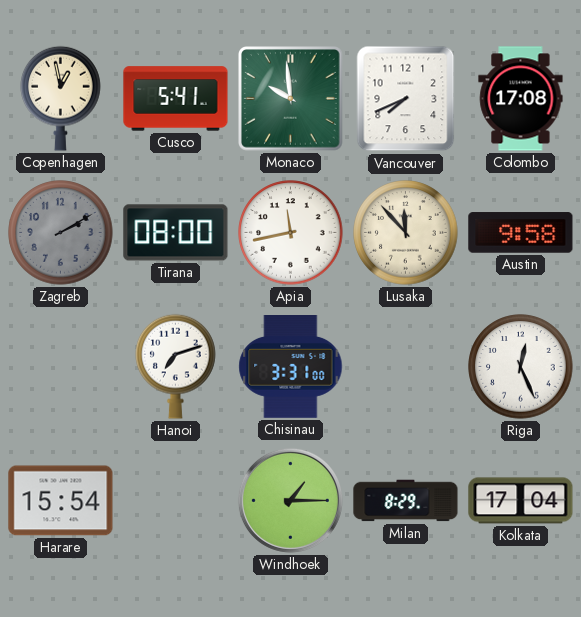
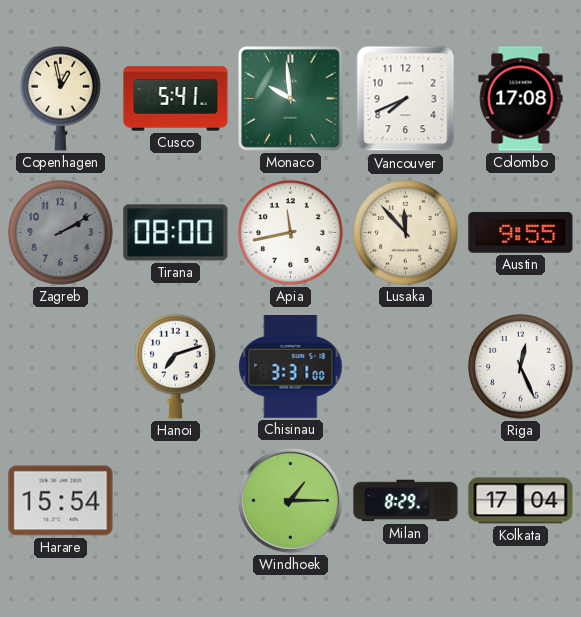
Austin: 9:58 -> 9:55
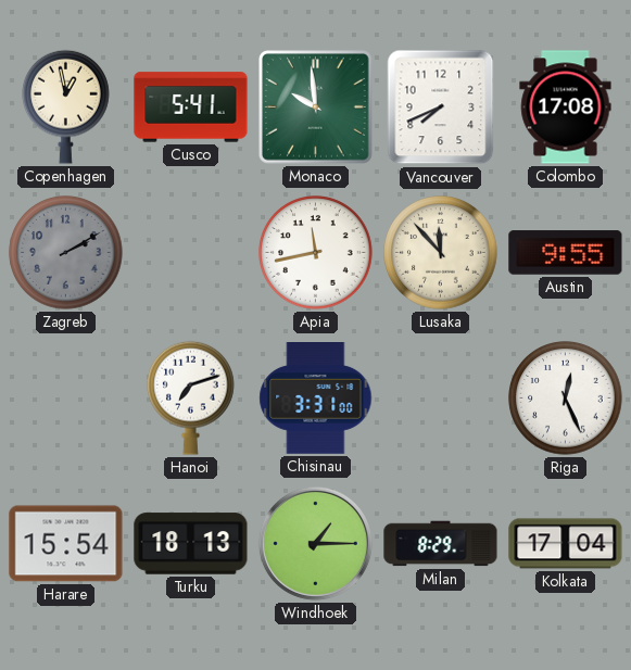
Tirana: 08:00 -> none
Turku: none -> 18:13
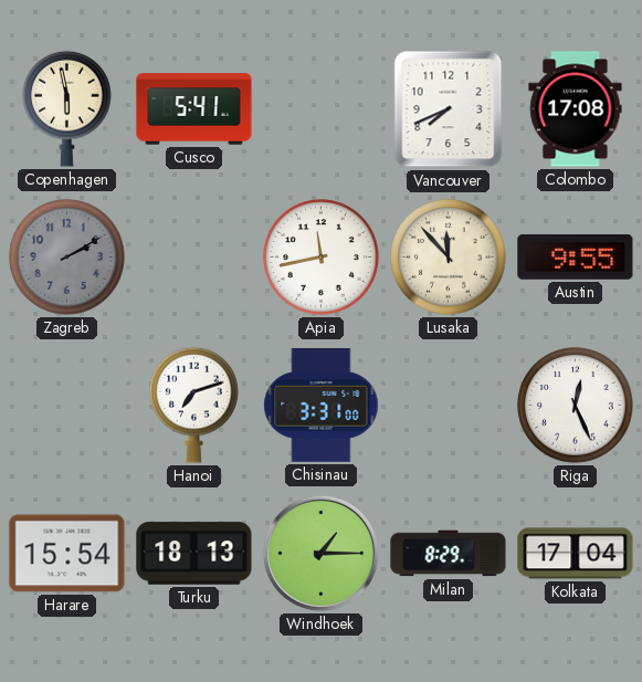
Copenhagen: 12:58 -> 5:58
Monaco: 9:59 -> none
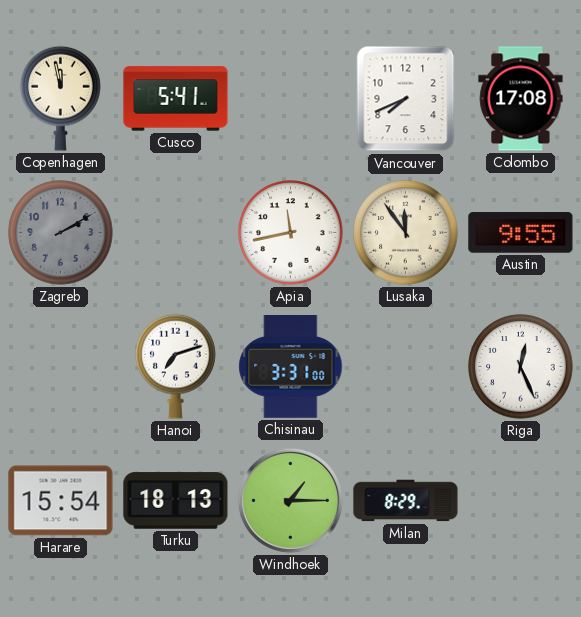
Copenhagen: 5:58 -> 11:58
Lusaka: 11:53 -> 11:54
Kolkata: 17:04 -> none
